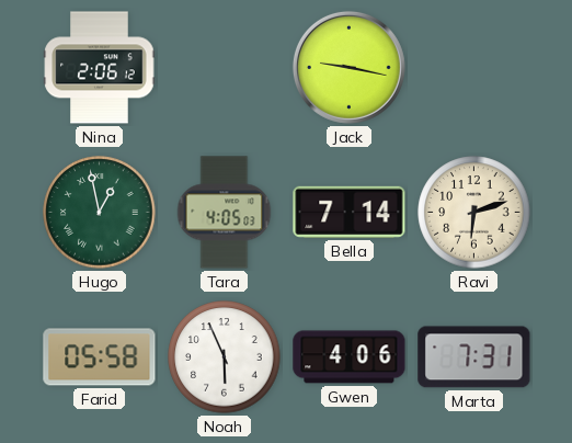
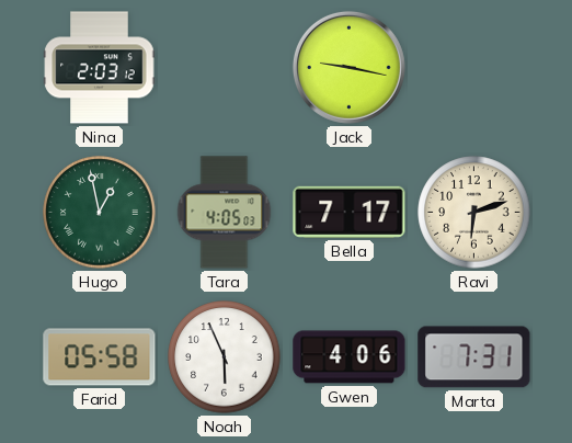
Nina: 2:06 -> 2:03
Bella: 7:14 -> 7:17
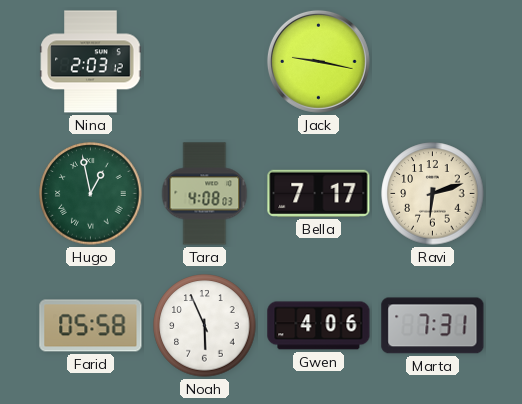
Tara: 4:05 -> 4:08
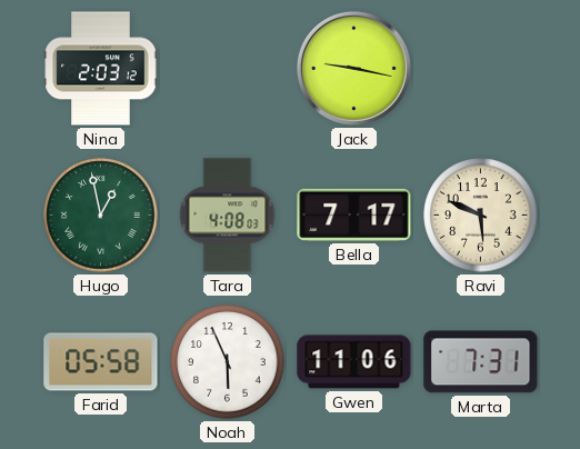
Ravi: 6:12 -> 5:49
Gwen: 4:06 -> 11:06
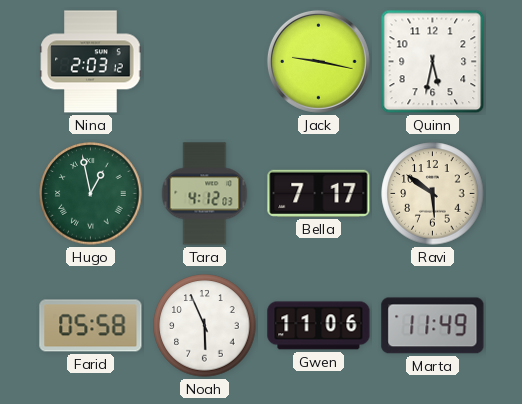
Quinn: none -> 5:32
Tara: 4:08 -> 4:12
Ravi: 5:49 -> 5:51
Marta: 7:31 -> 11:49
